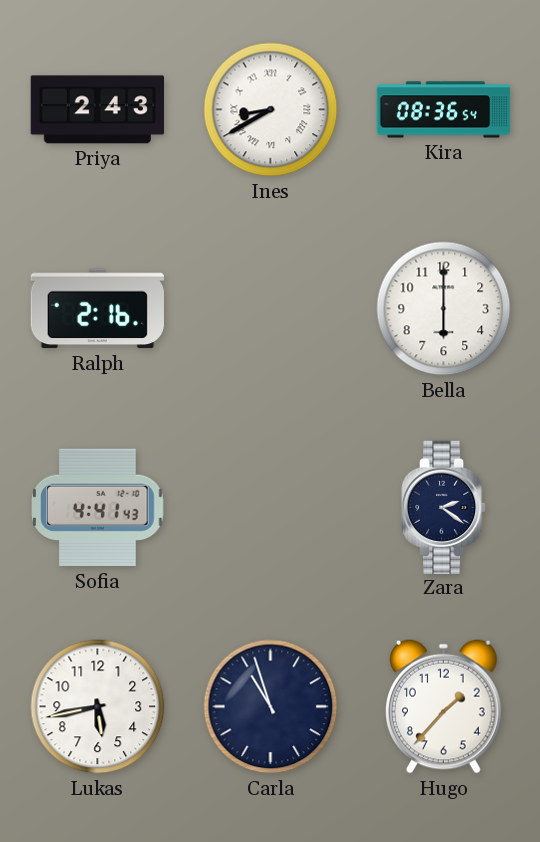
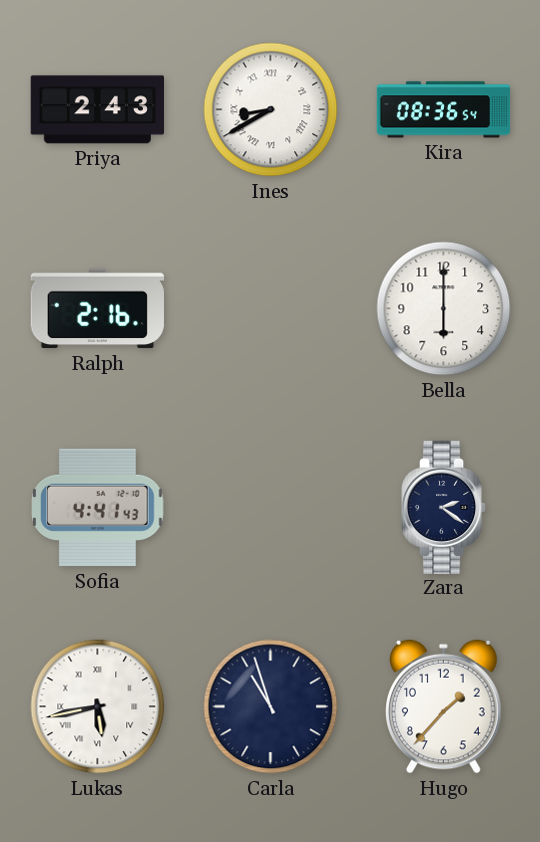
Lukas numerals: Arabic -> Roman
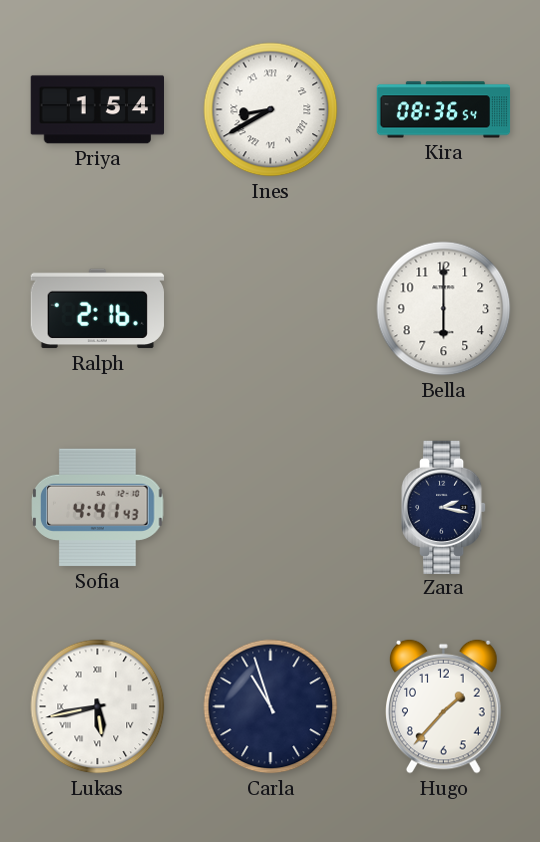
Priya: 2:43 -> 1:54
Zara: 2:21 -> 2:17
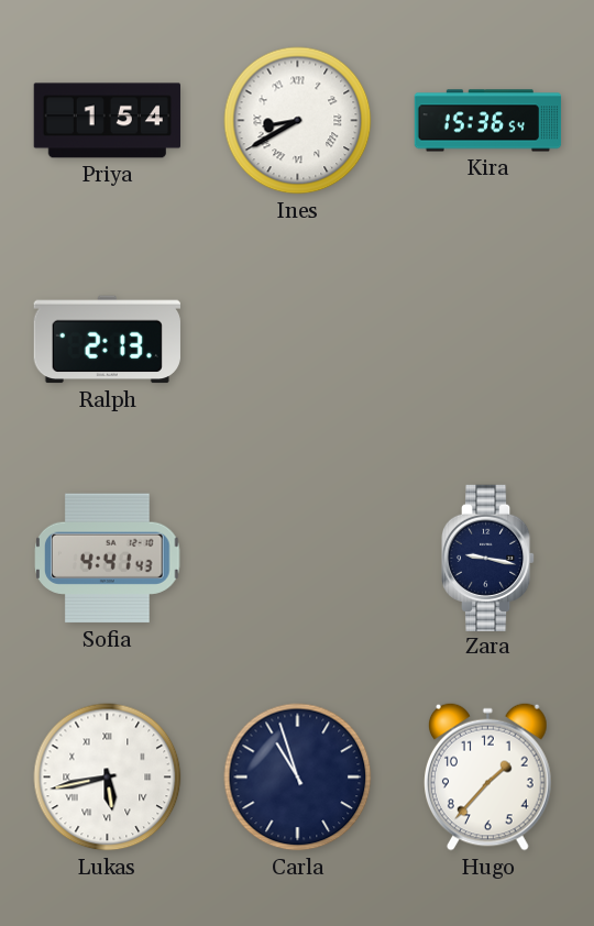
Kira: 08:36 -> 15:36
Ralph: 2:16 -> 2:13
Bella: 6:00 -> none
Zara: 2:17 -> 9:17
